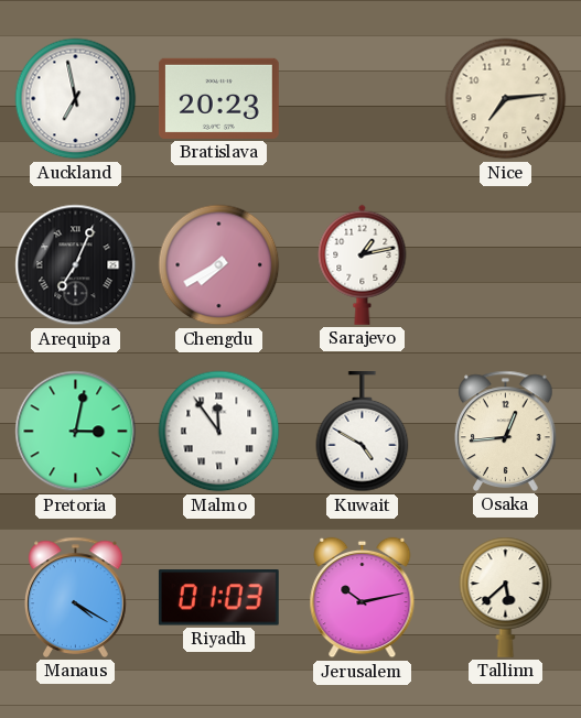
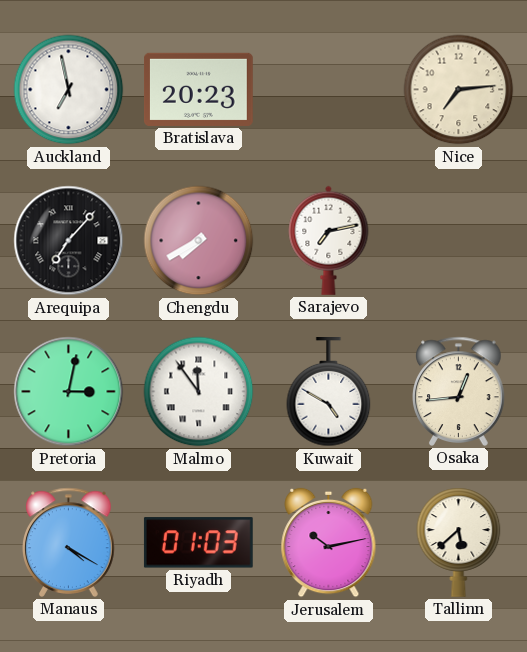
Arequipa: 7:04 -> 7:07
Sarajevo: 1:13 -> 7:13
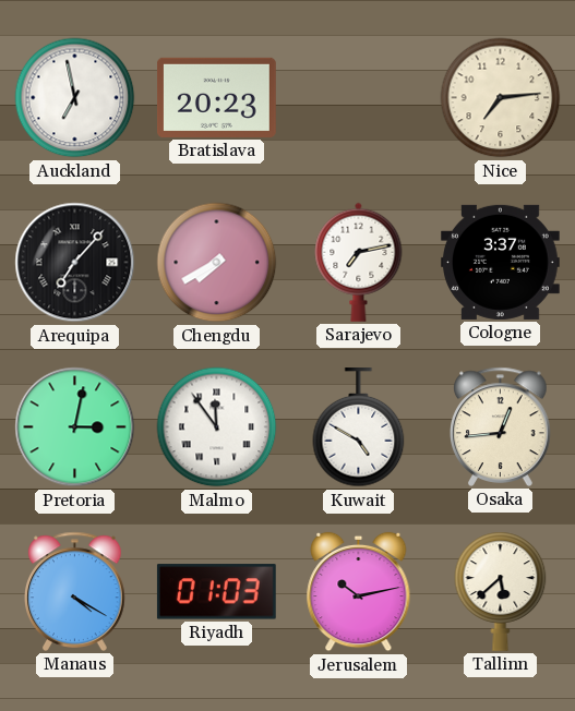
Cologne: none -> 3:37
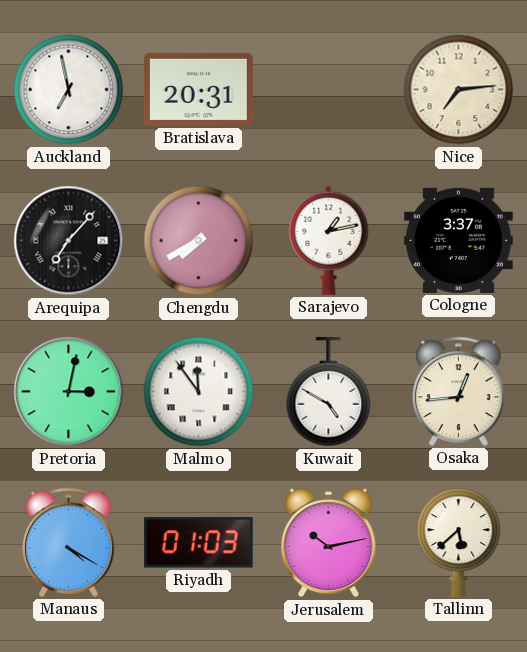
Bratislava: 20:23 -> 20:31
Sarajevo: 7:13 -> 1:13
